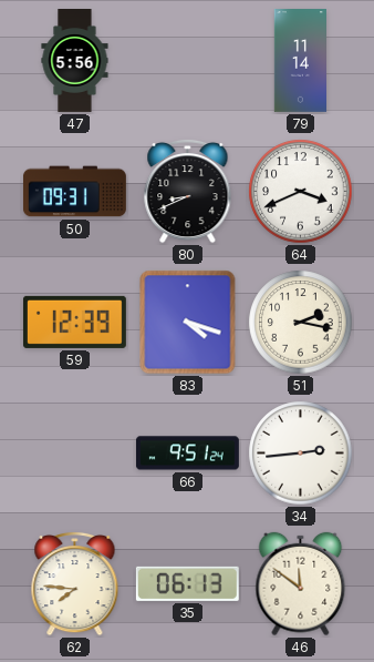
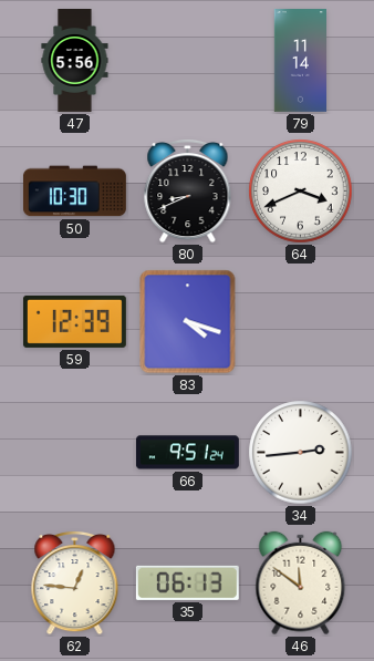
50: 09:31 -> 10:30
51: 2:17 -> none
62: 7:46 -> 12:46
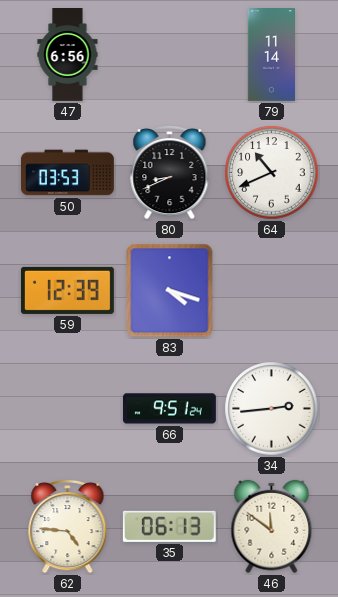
47: 5:56 -> 6:56
50: 10:30 -> 03:53
64: 3:41 -> 10:41
62: 12:46 -> 4:46
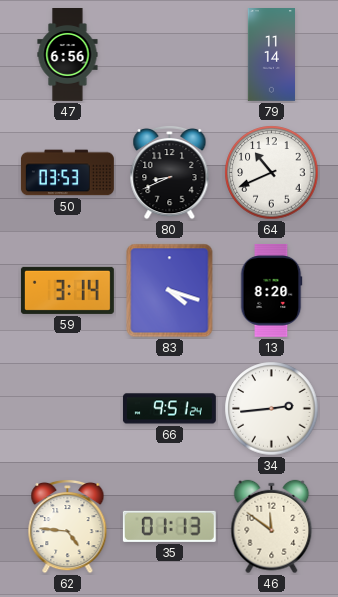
59: 12:39 -> 3:14
13: none -> 8:20
35: 06:13 -> 01:13
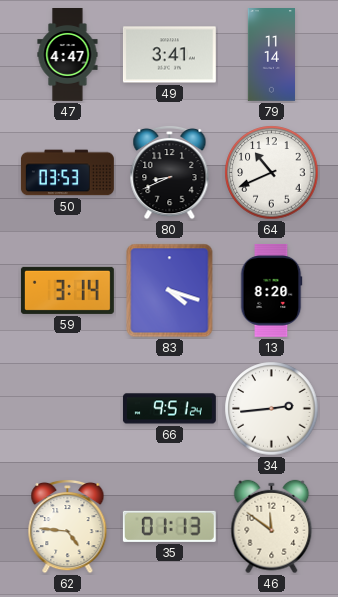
47: 6:56 -> 4:47
49: none -> 3:41
